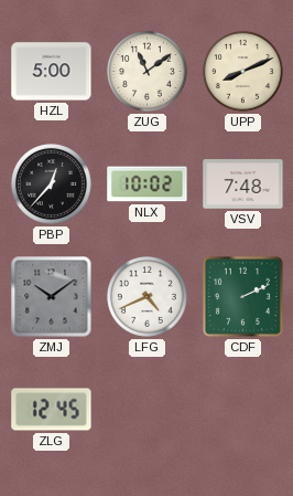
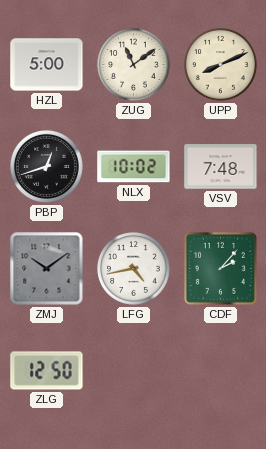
PBP: 12:37 -> 12:42
LFG: 4:41 -> 4:43
CDF: 2:11 -> 2:07
ZLG: 12:45 -> 12:50
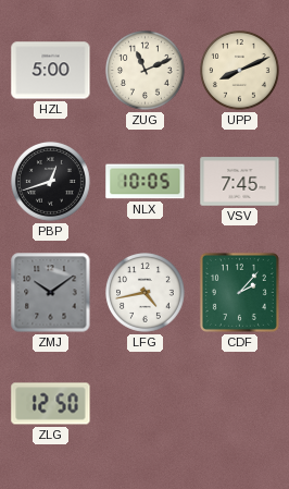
ZUG: 11:09 -> 11:11
NLX: 10:02 -> 10:05
VSV: 7:48 -> 7:45
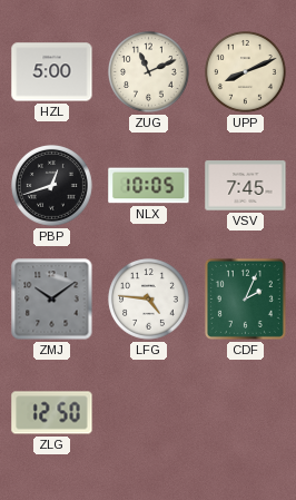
LFG: 4:43 -> 4:46
CDF: 2:07 -> 2:04
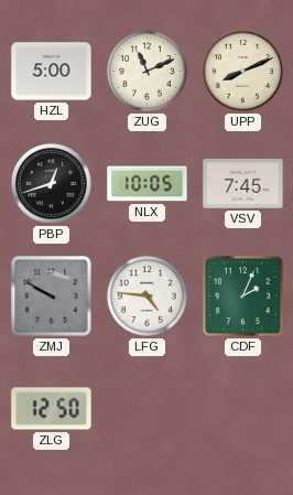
ZMJ: 10:09 -> 9:50
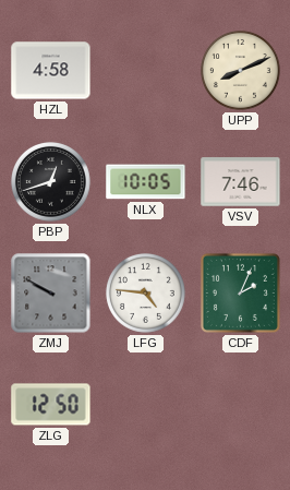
HZL: 5:00 -> 4:58
ZUG: 11:11 -> none
VSV: 7:45 -> 7:46
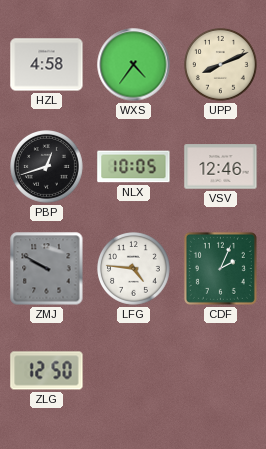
WXS: none -> 4:36
VSV: 7:46 -> 12:46
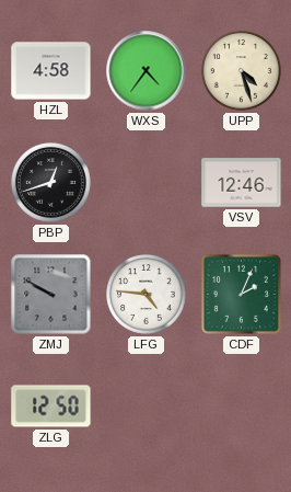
UPP: 8:11 -> 4:27
NLX: 10:05 -> none
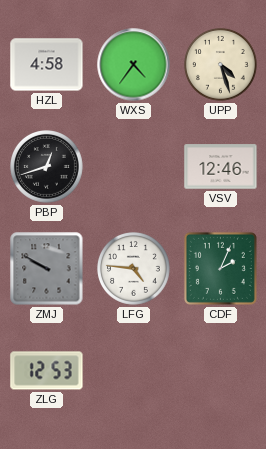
ZLG: 12:50 -> 12:53
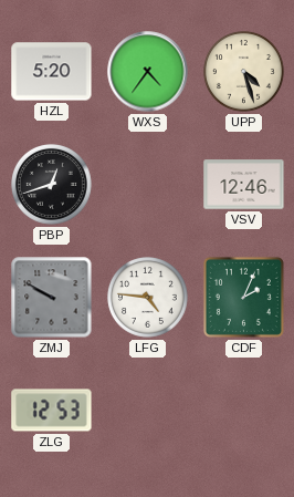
HZL: 4:58 -> 5:20
